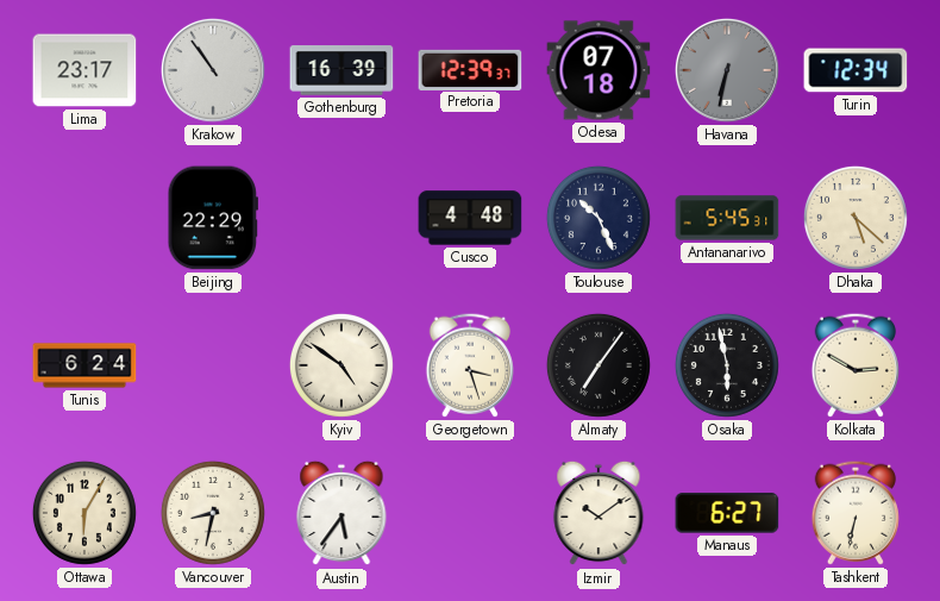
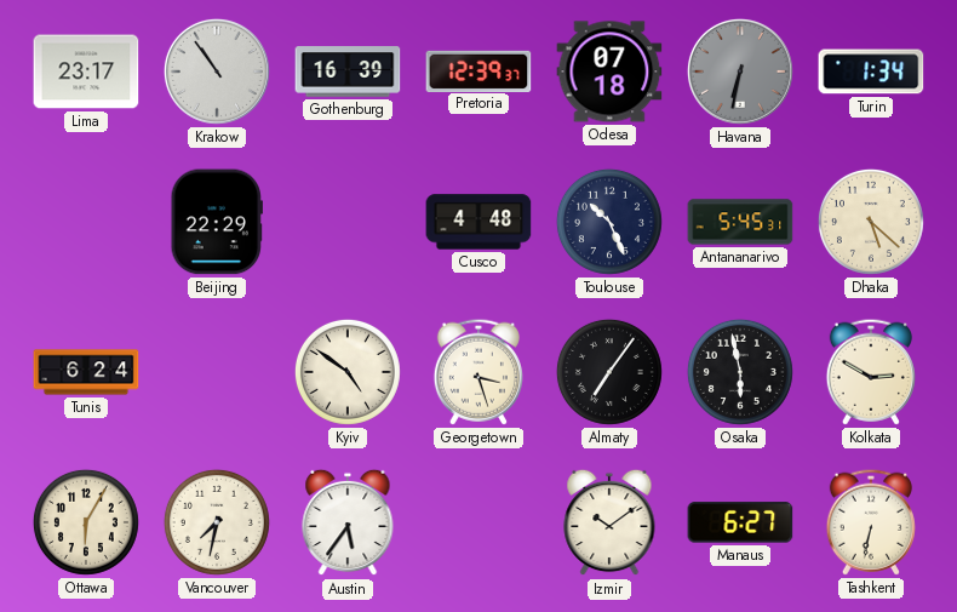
Turin: 12:34 -> 1:34
Vancouver: 8:32 -> 7:32
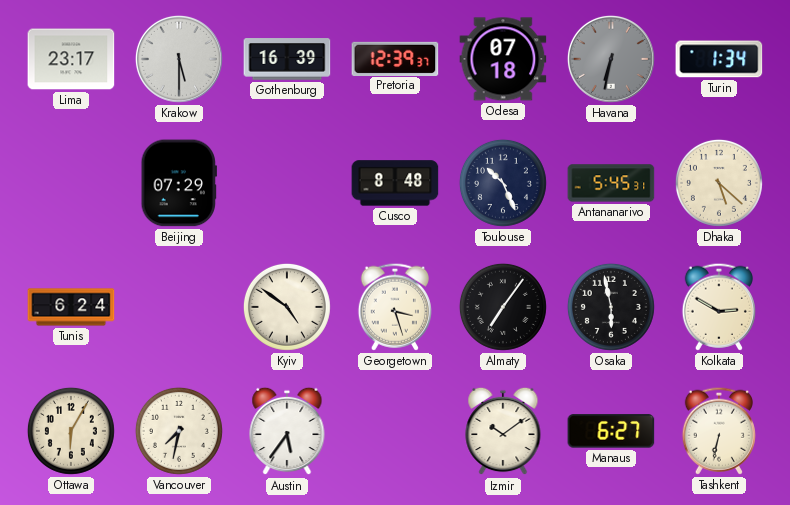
Krakow: 10:54 -> 5:30
Beijing: 22:29 -> 07:29
Cusco: 4:48 -> 8:48
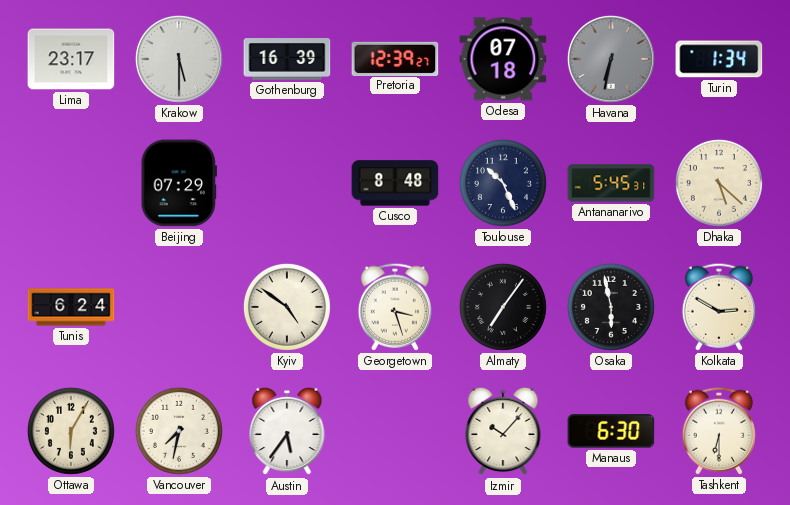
Pretoria: 12:39:37 -> 12:39:27
Izmir: 10:09 -> 10:07
Manaus: 6:27 -> 6:30
Tashkent: 6:32 -> 6:30
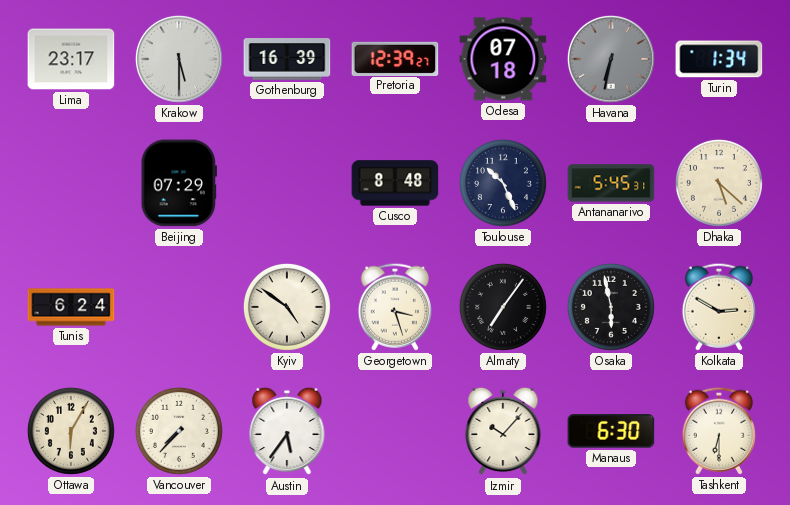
Vancouver: 7:32 -> 7:37
